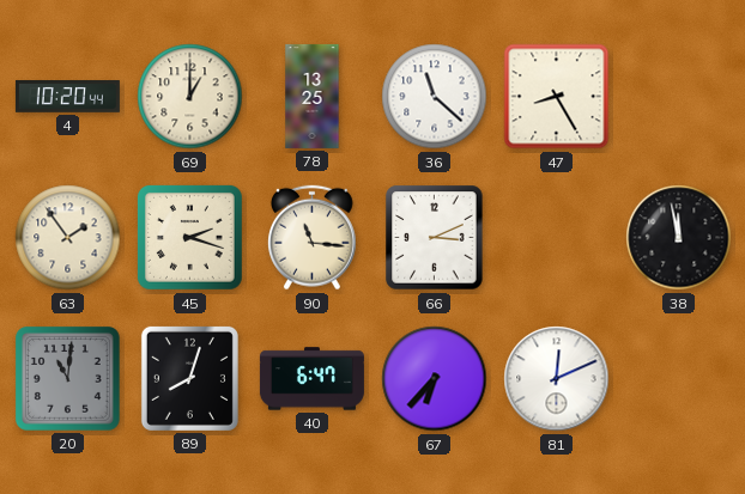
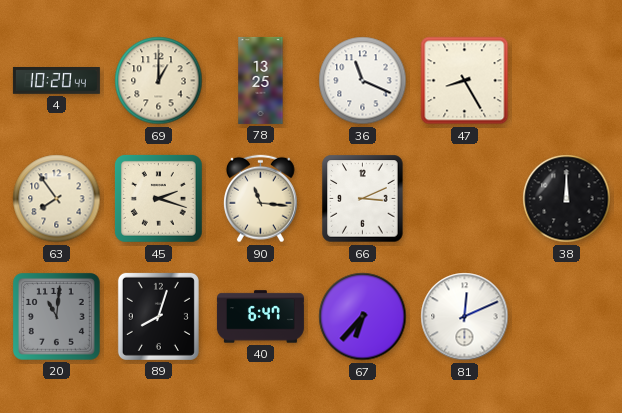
36: 11:22 -> 11:19
63: 1:54 -> 7:54
38: 11:58 -> 12:00
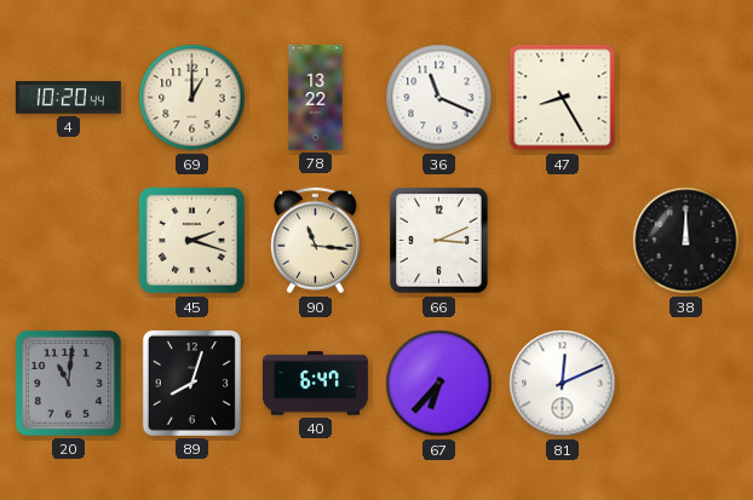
78: 13:25 -> 13:22
63: 7:54 -> none
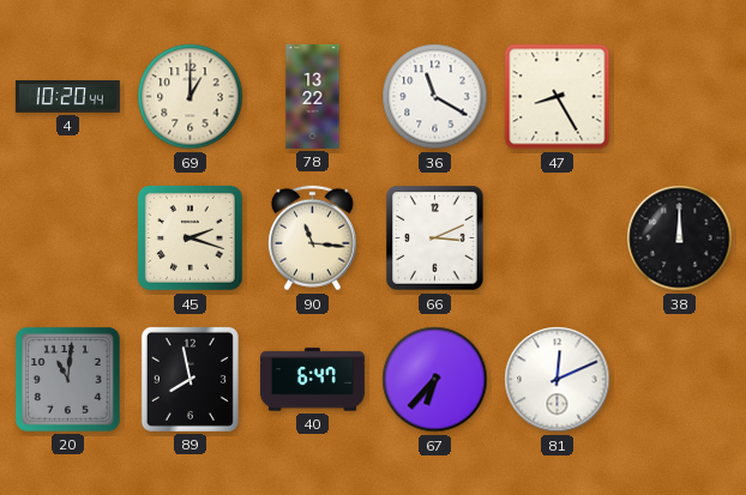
36: 11:19 -> 11:20
89: 8:03 -> 7:58
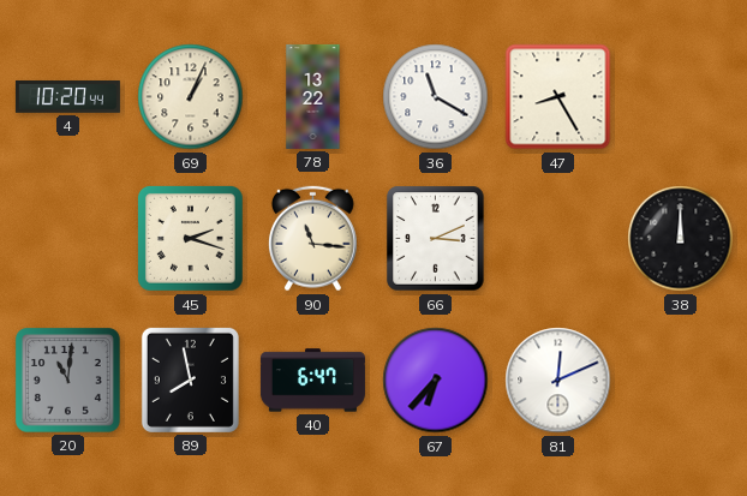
69: 1:00 -> 1:04
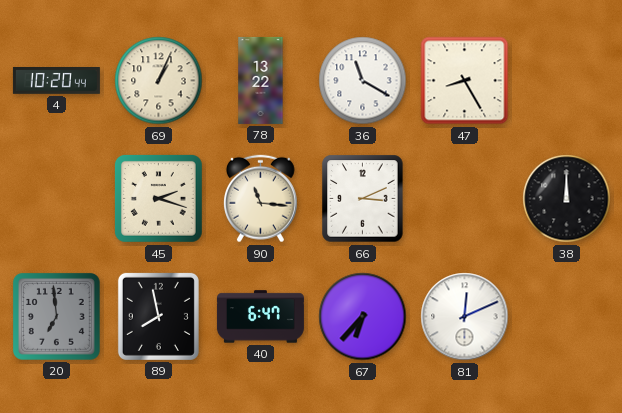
20: 11:01 -> 6:59
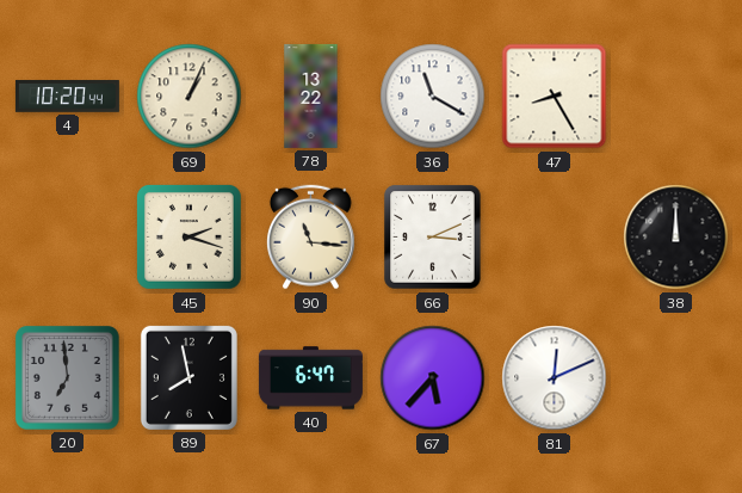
67: 6:37 -> 5:37
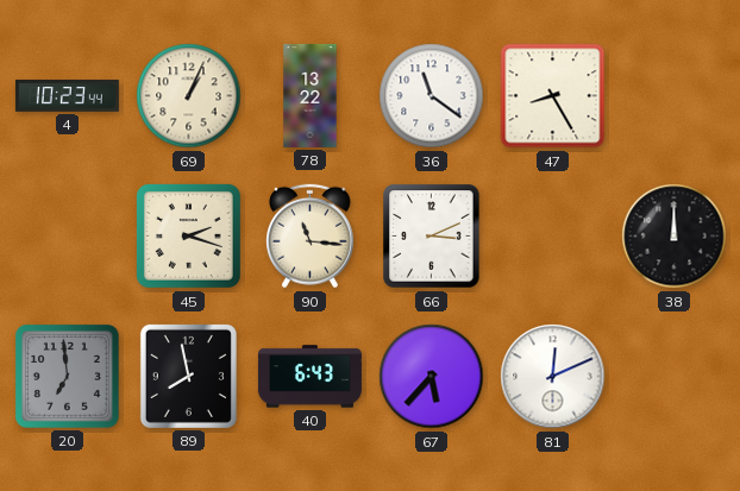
4: 10:20 -> 10:23
36: 11:20 -> 11:21
40: 6:47 -> 6:43
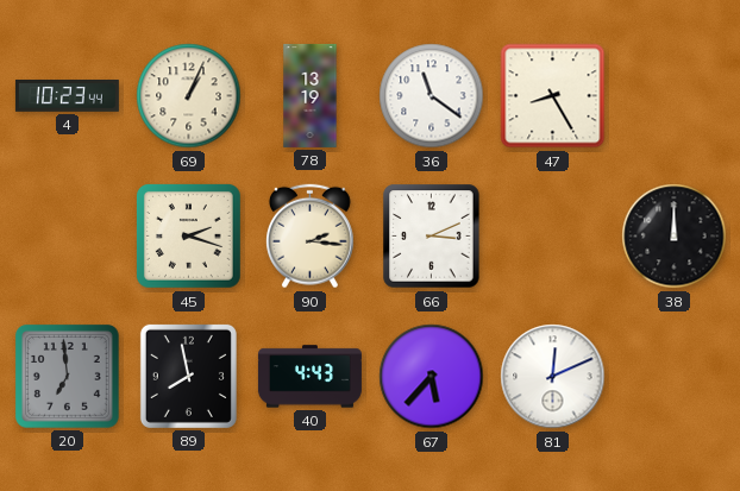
78: 13:22 -> 13:19
90: 11:16 -> 2:16
40: 6:43 -> 4:43
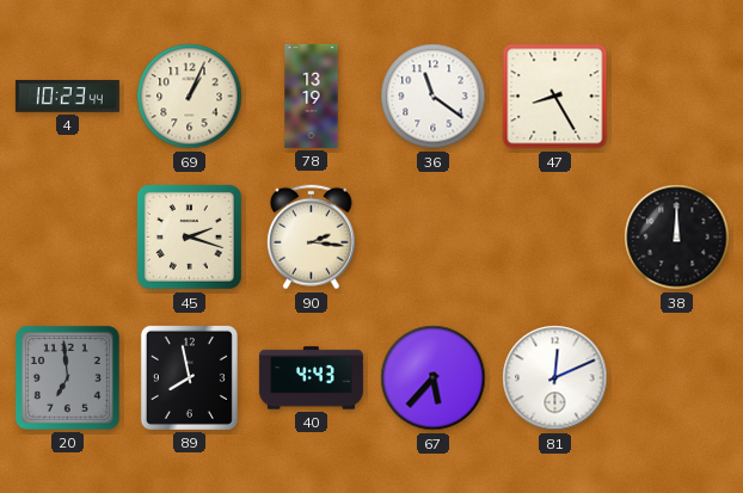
66: 3:11 -> none
